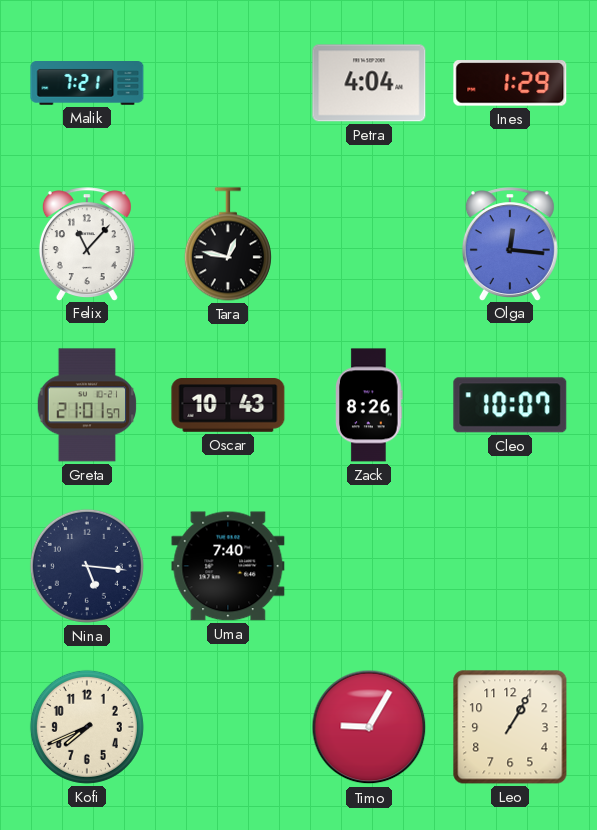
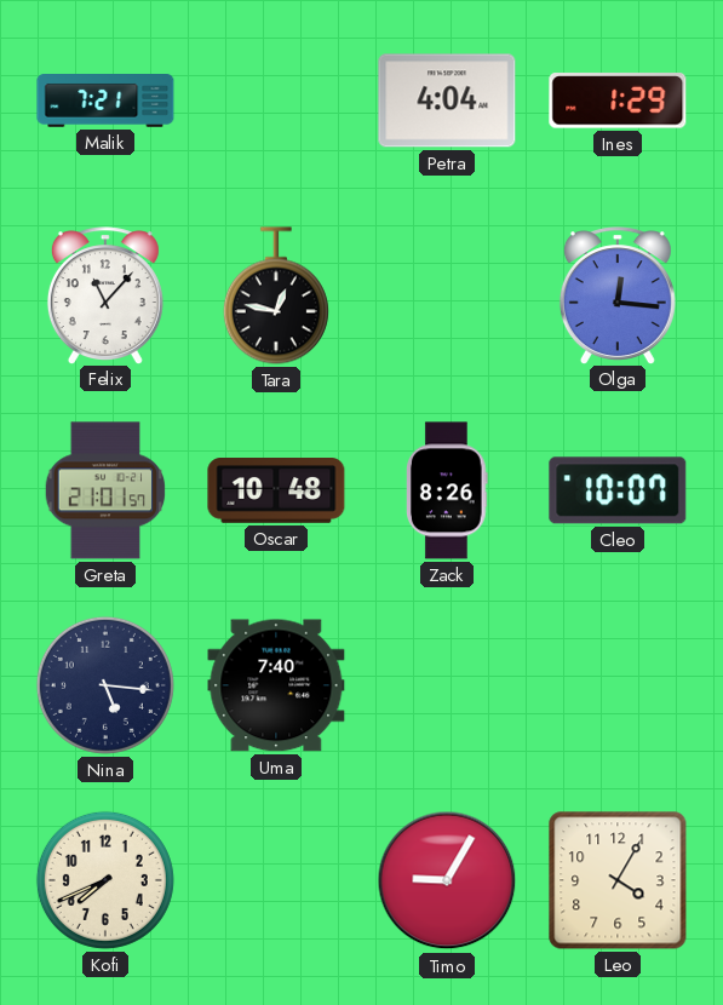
Oscar: 10:43 -> 10:48
Leo: 1:05 -> 4:05
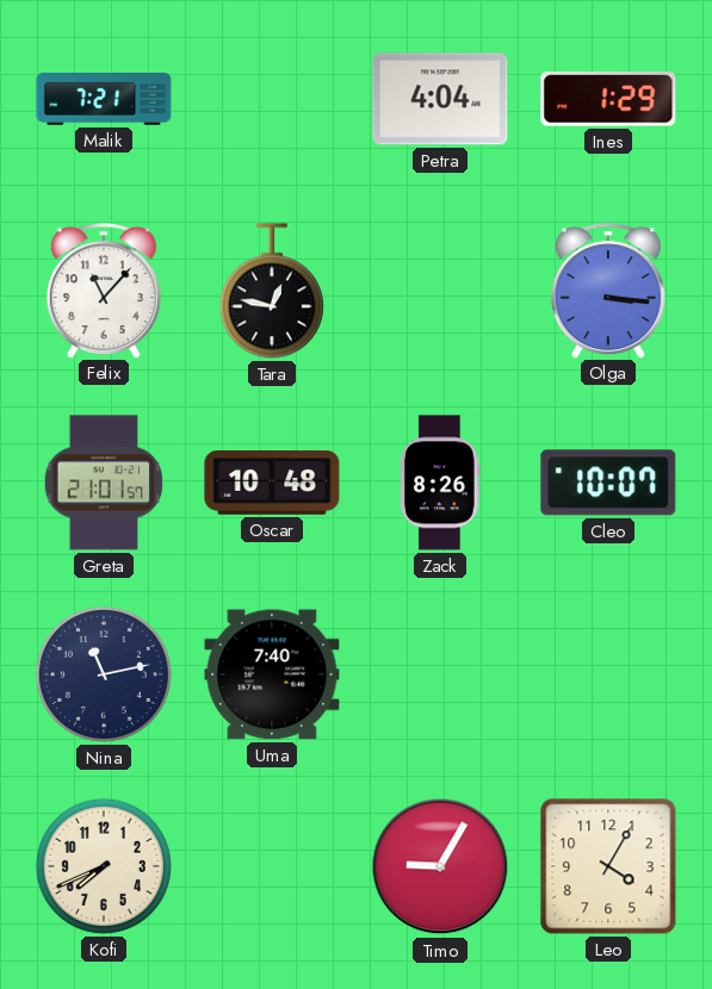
Olga: 12:16 -> 3:16
Nina: 5:16 -> 11:13
